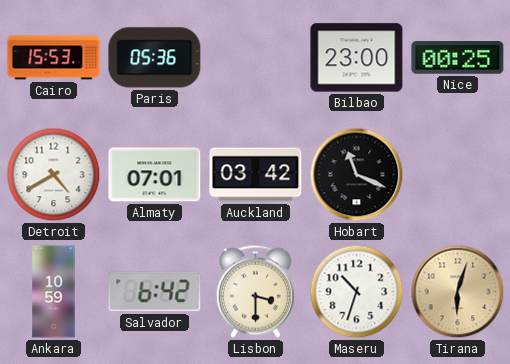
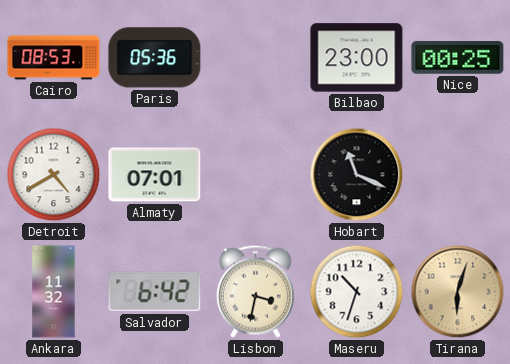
Cairo: 15:53 -> 08:53
Auckland: 03:42 -> none
Ankara: 10:59 -> 11:32
Lisbon: 3:30 -> 3:32
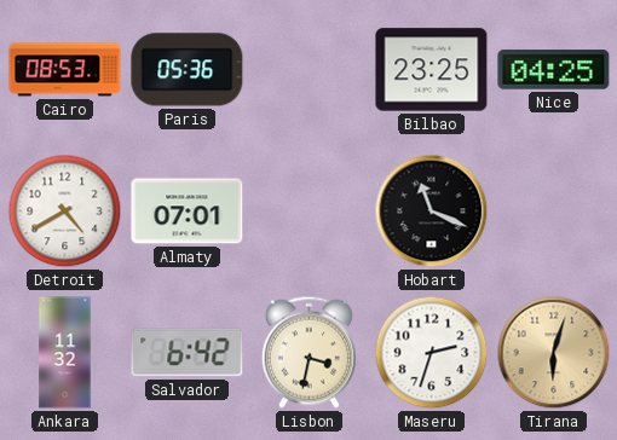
Bilbao: 23:00 -> 23:25
Nice: 00:25 -> 04:25
Maseru: 10:33 -> 2:33
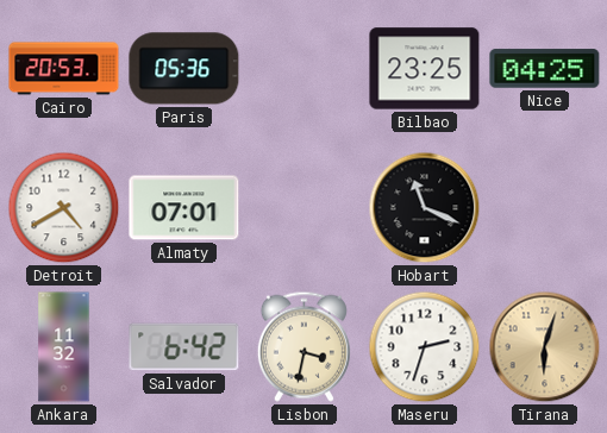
Cairo: 08:53 -> 20:53
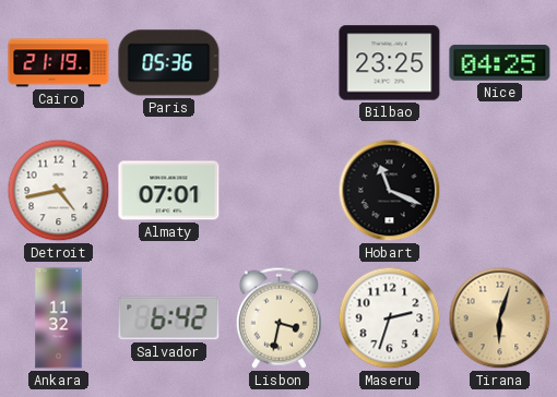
Cairo: 20:53 -> 21:19
Detroit: 4:40 -> 4:43
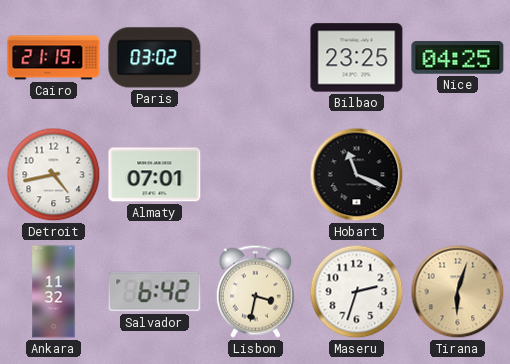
Paris: 05:36 -> 03:02
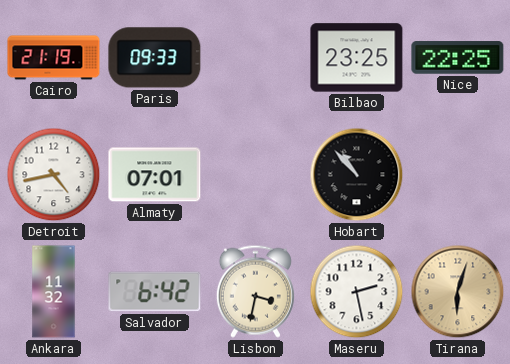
Paris: 03:02 -> 09:33
Nice: 04:25 -> 22:25
Hobart: 11:19 -> 10:53
Maseru: 2:33 -> 2:28
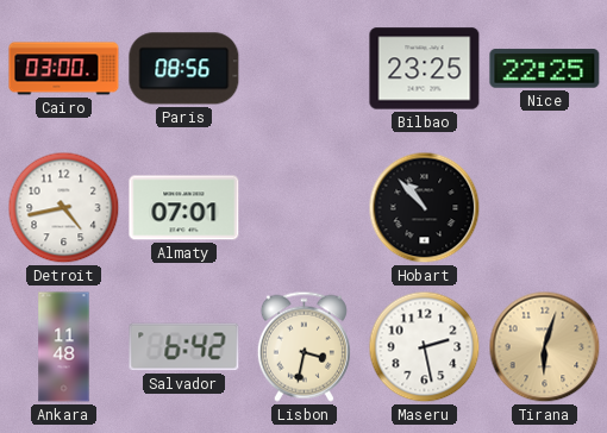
Cairo: 21:19 -> 03:00
Paris: 09:33 -> 08:56
Ankara: 11:32 -> 11:48
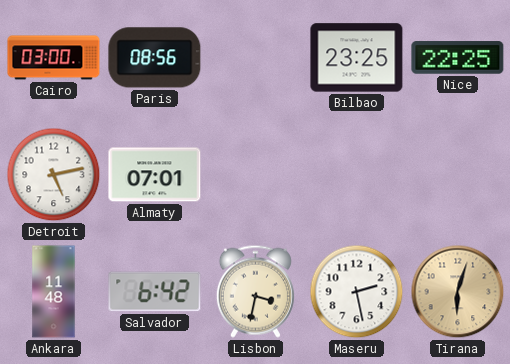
Detroit: 4:43 -> 5:13
Hobart: 10:53 -> none
